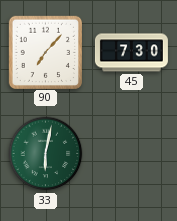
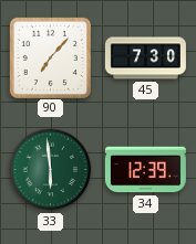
33: 6:02 -> 5:59
34: none -> 12:39
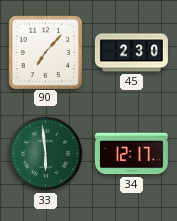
45: 7:30 -> 2:30
34: 12:39 -> 12:17
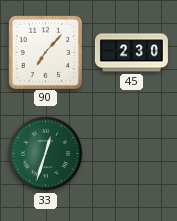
33: 5:59 -> 12:33
34: 12:17 -> none
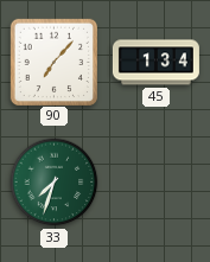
45: 2:30 -> 1:34
33: 12:33 -> 7:33
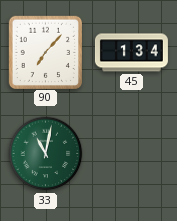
33: 7:33 -> 11:02
